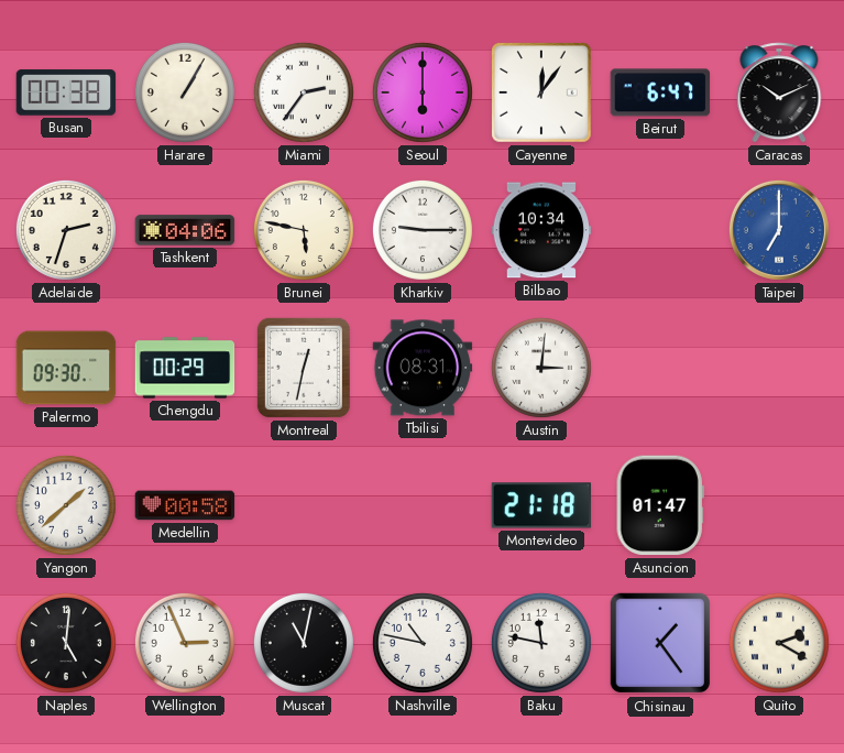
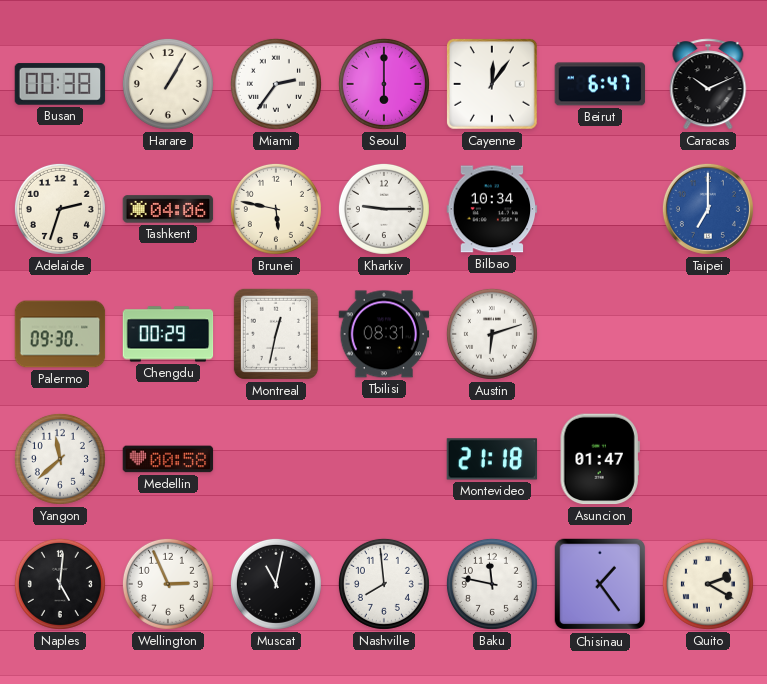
Austin: 3:01 -> 6:12
Yangon: 1:38 -> 11:38
Nashville: 10:47 -> 7:59
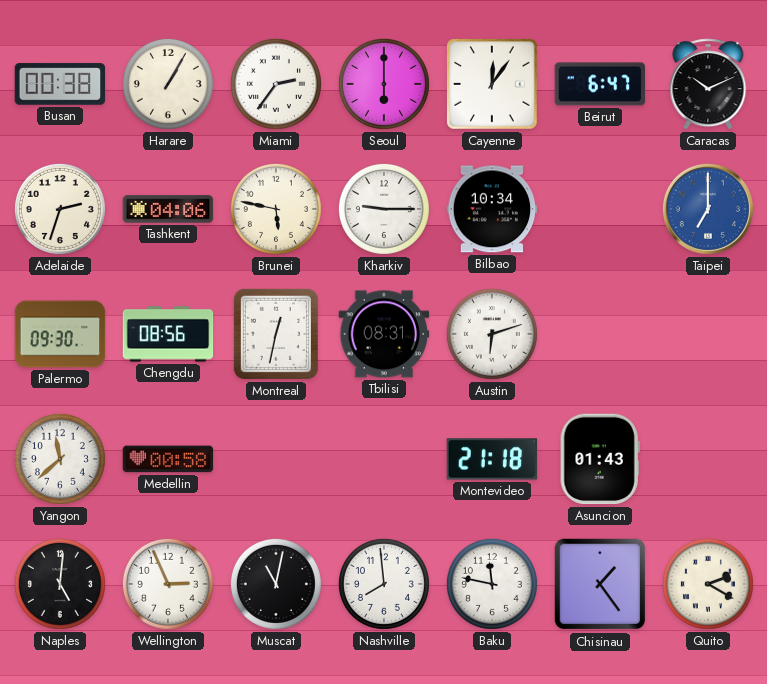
Chengdu: 00:29 -> 08:56
Asuncion: 01:47 -> 01:43
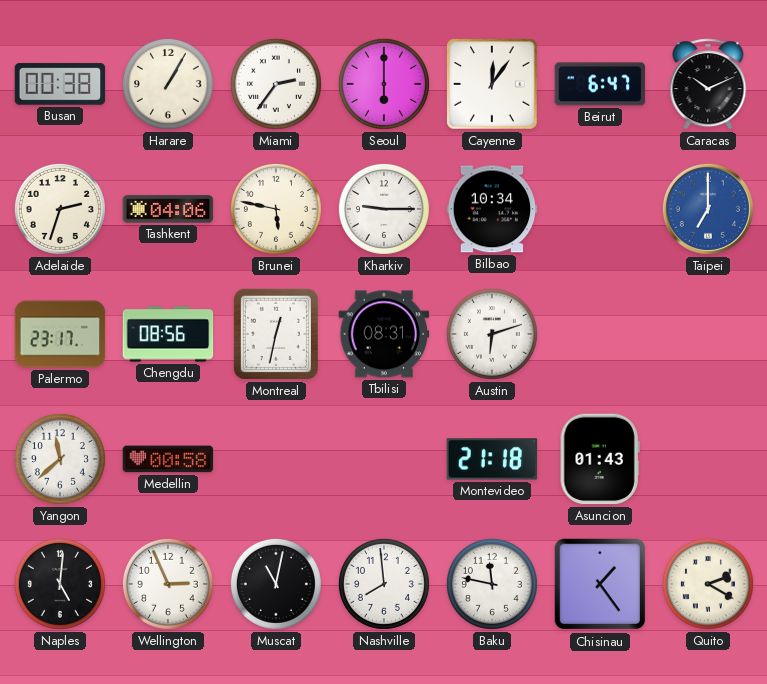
Palermo: 09:30 -> 23:17
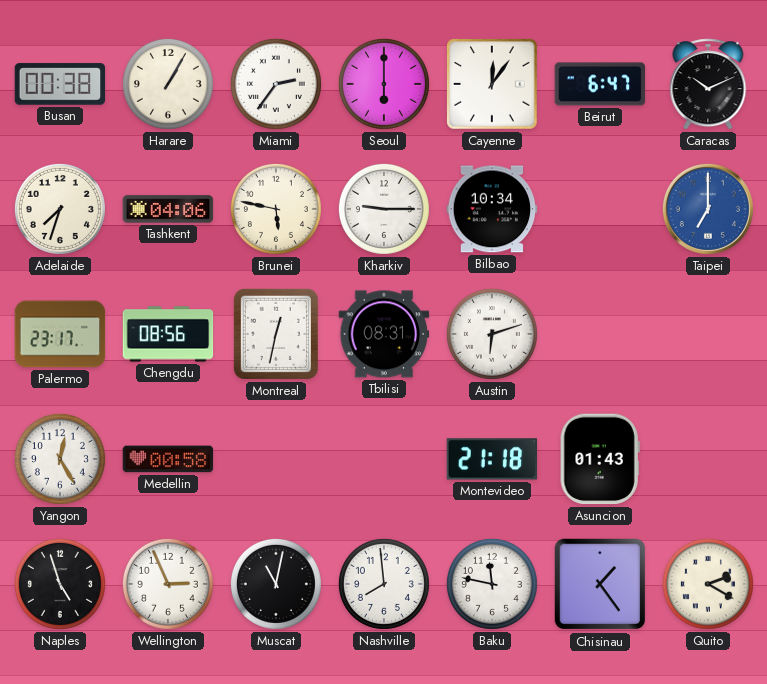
Adelaide: 2:33 -> 7:33
Yangon: 11:38 -> 12:25
Naples: 5:01 -> 4:57
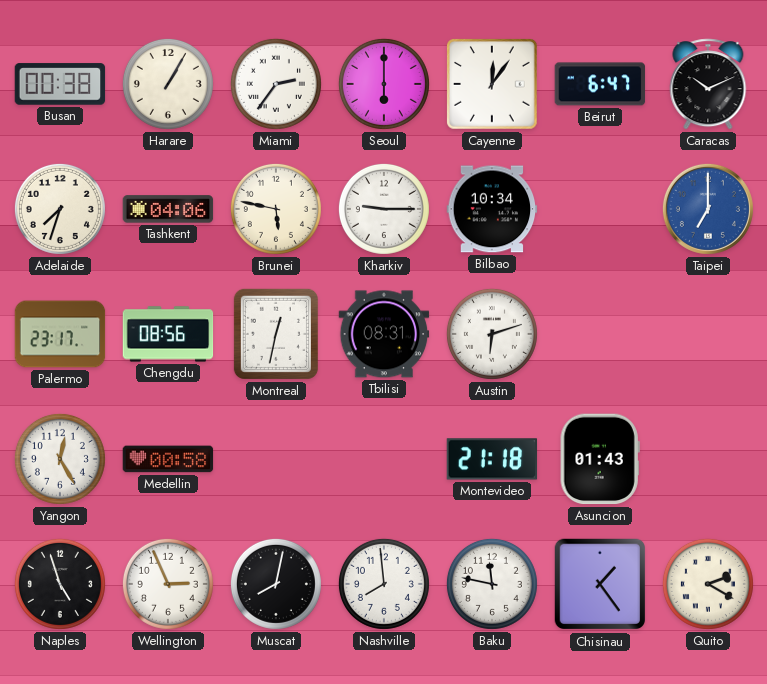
Muscat: 11:02 -> 8:02
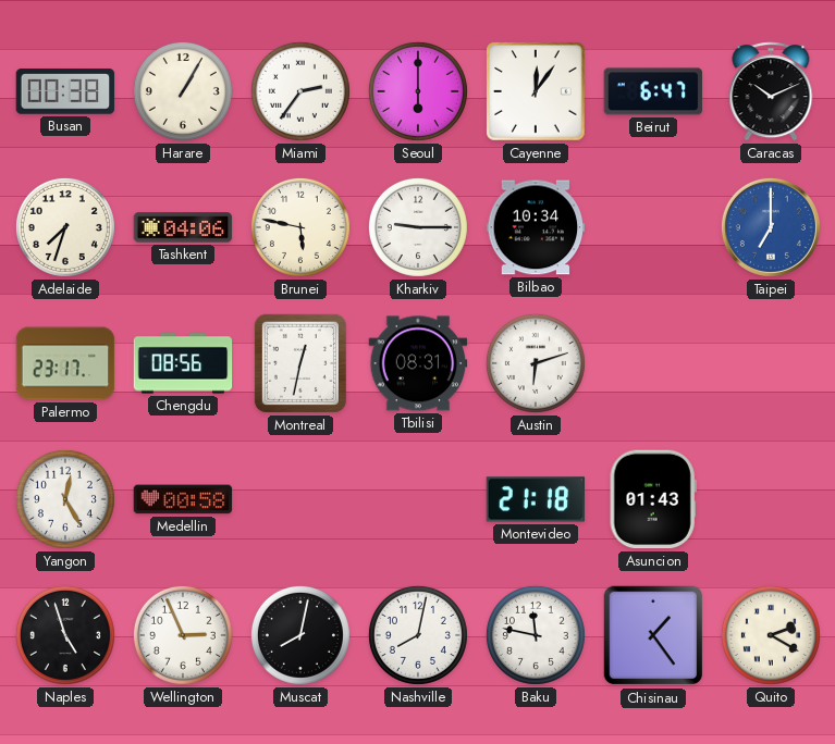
Nashville: 7:59 -> 8:02
